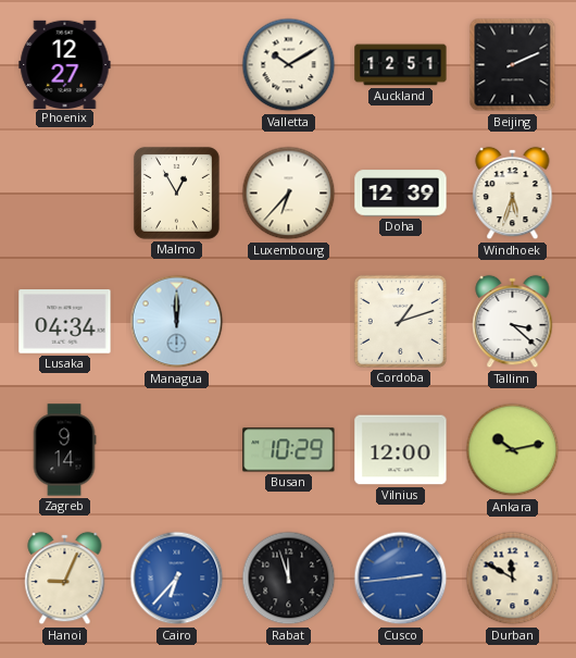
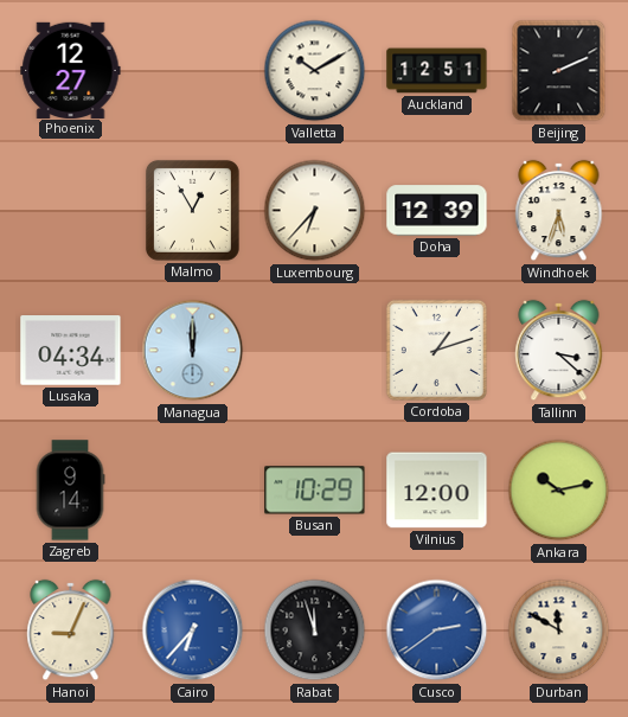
Cusco: 2:44 -> 2:39
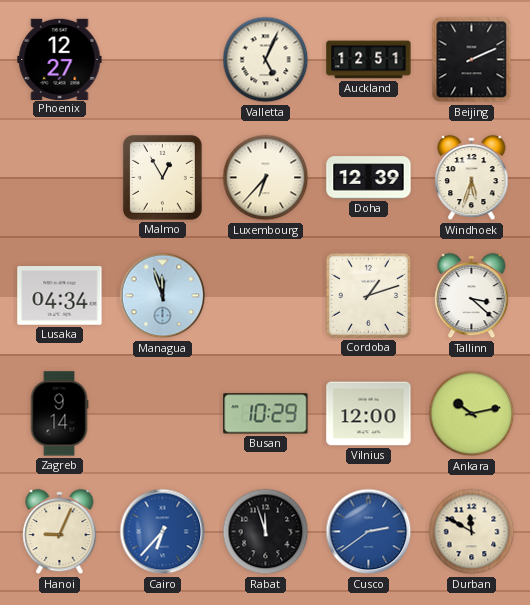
Valletta: 10:10 -> 5:04
Managua: 12:00 -> 11:57
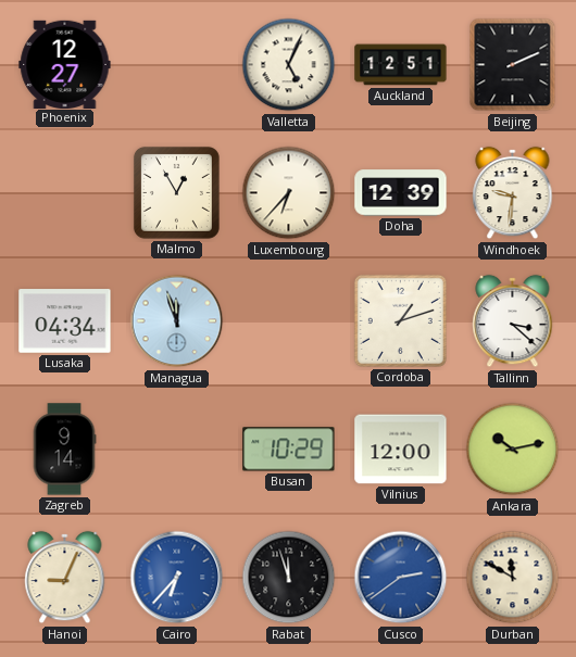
Windhoek: 5:33 -> 9:31
